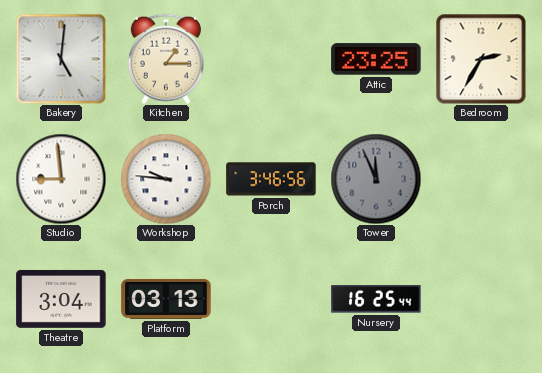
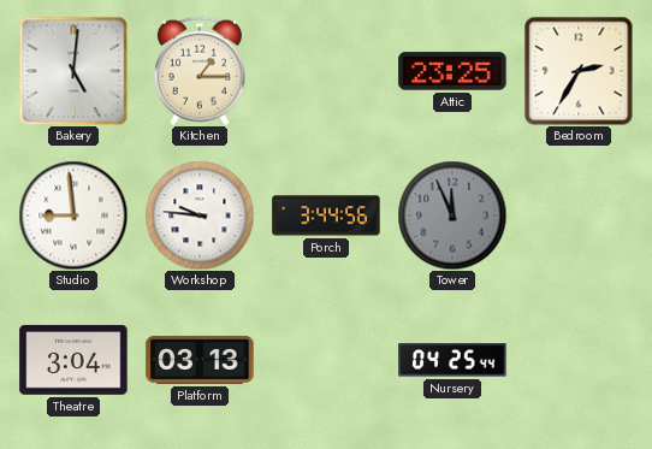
Porch: 3:46 -> 3:44
Nursery: 16:25 -> 04:25
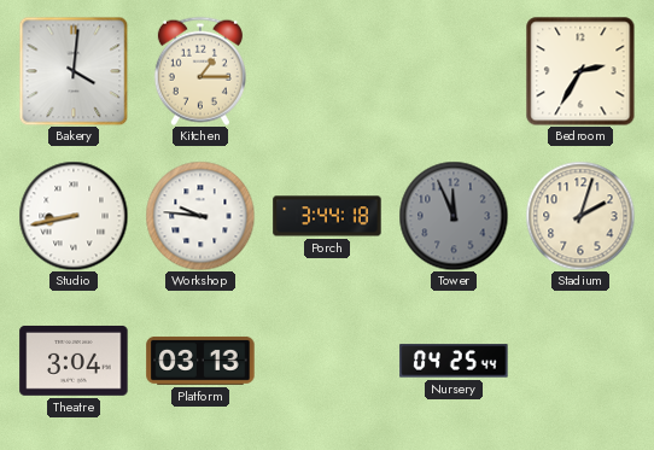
Bakery: 5:01 -> 4:01
Attic: 23:25 -> none
Studio: 8:59 -> 8:43
Porch: 3:44:56 -> 3:44:18
Stadium: none -> 2:03
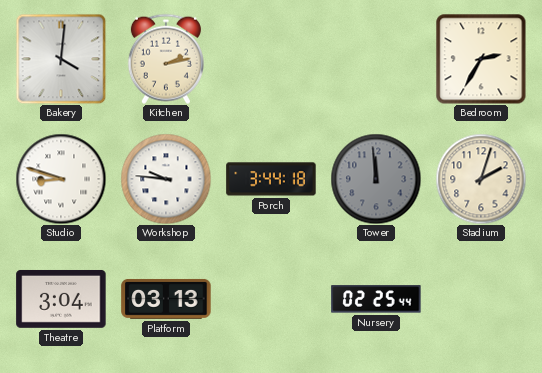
Kitchen: 1:15 -> 2:13
Studio: 8:43 -> 8:48
Tower: 11:56 -> 11:59
Nursery: 04:25 -> 02:25
